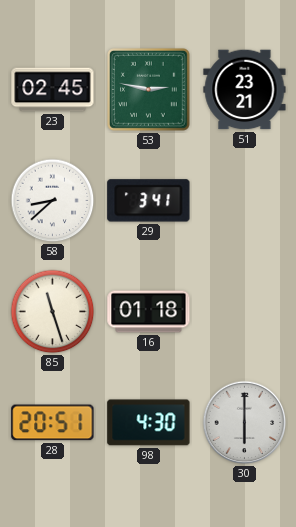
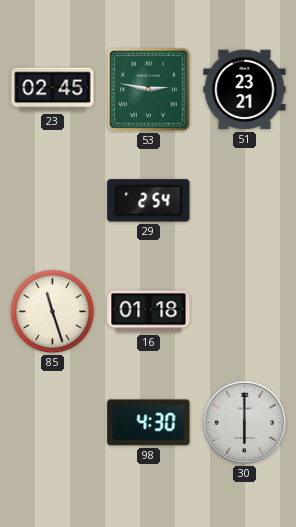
58: 8:38 -> none
29: 3:41 -> 2:54
28: 20:51 -> none
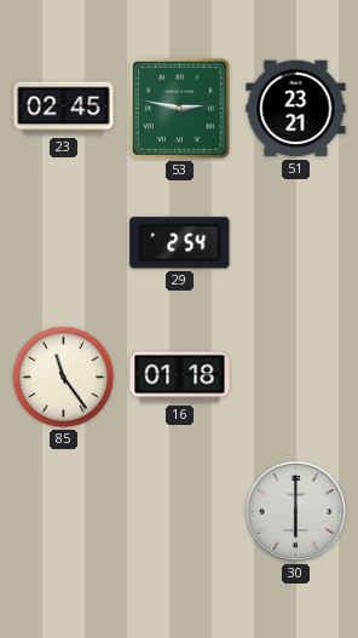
85: 11:27 -> 11:24
98: 4:30 -> none
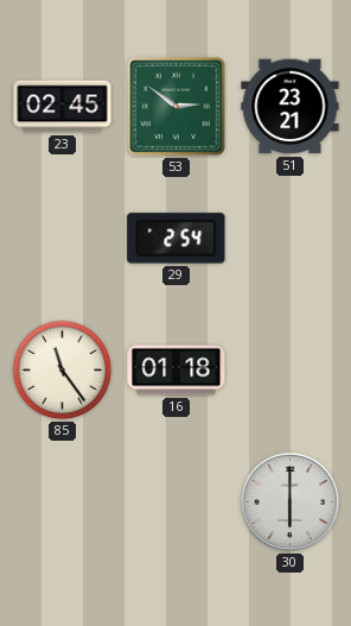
53: 2:47 -> 2:51
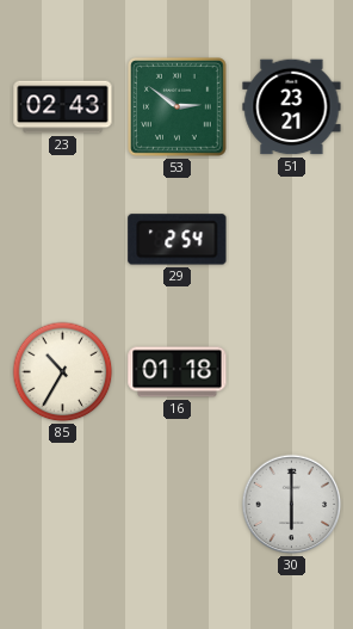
23: 02:45 -> 02:43
85: 11:24 -> 10:35
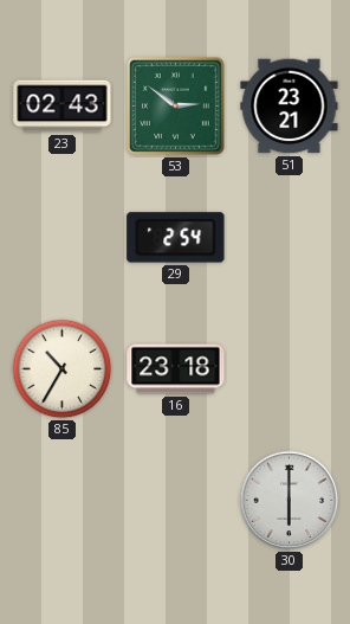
16: 01:18 -> 23:18
